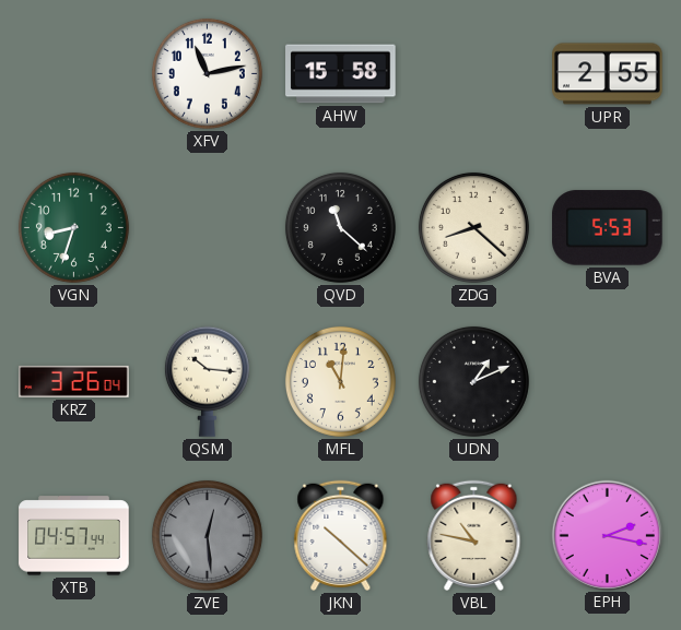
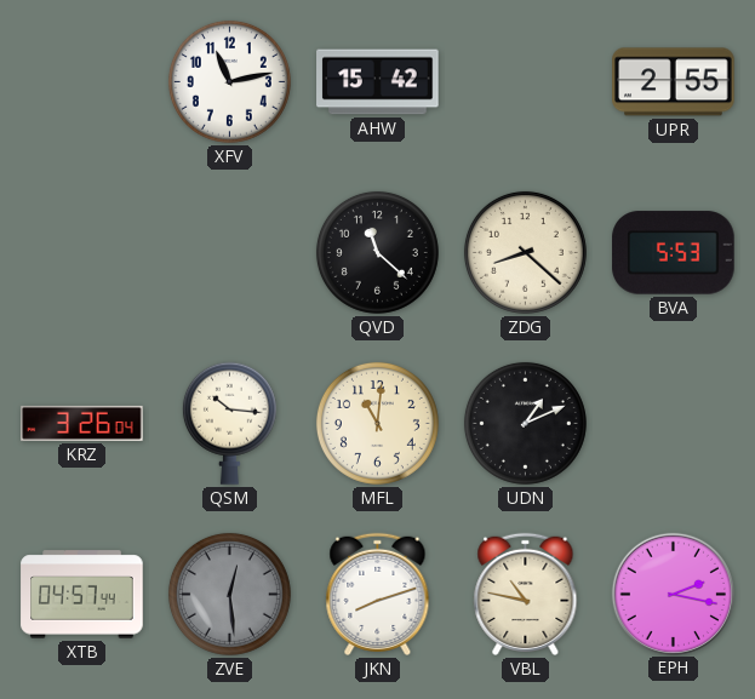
AHW: 15:58 -> 15:42
VGN: 8:33 -> none
JKN: 10:22 -> 8:12
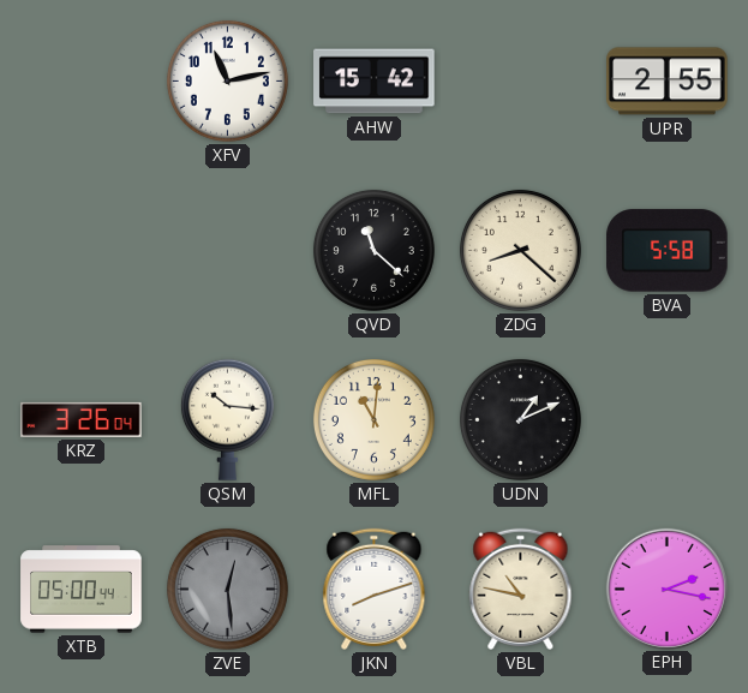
BVA: 5:53 -> 5:58
XTB: 04:57 -> 05:00
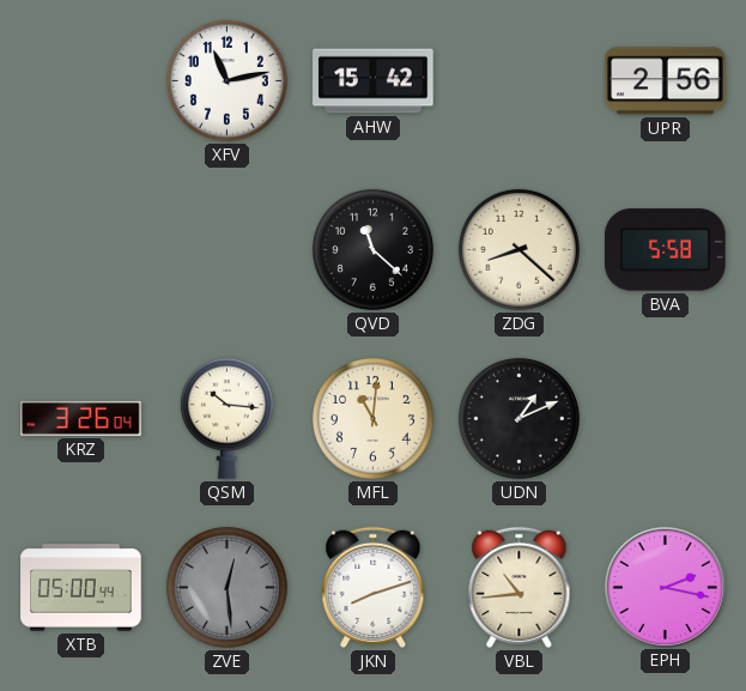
UPR: 2:55 -> 2:56
VBL: 10:47 -> 10:44
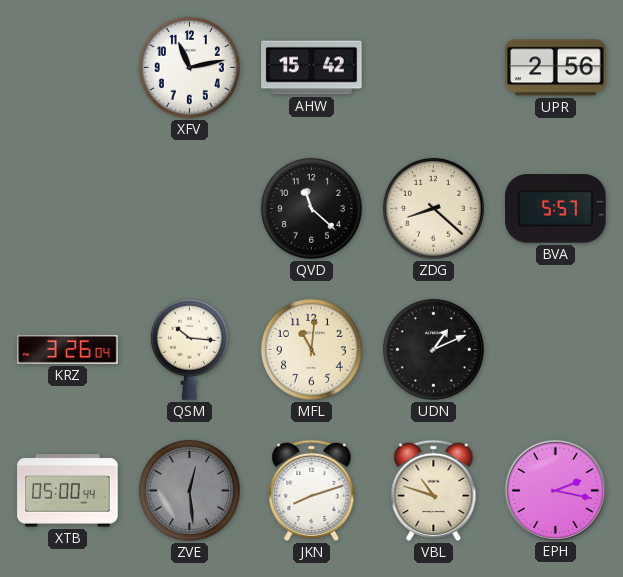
BVA: 5:58 -> 5:57
VBL: 10:44 -> 10:48
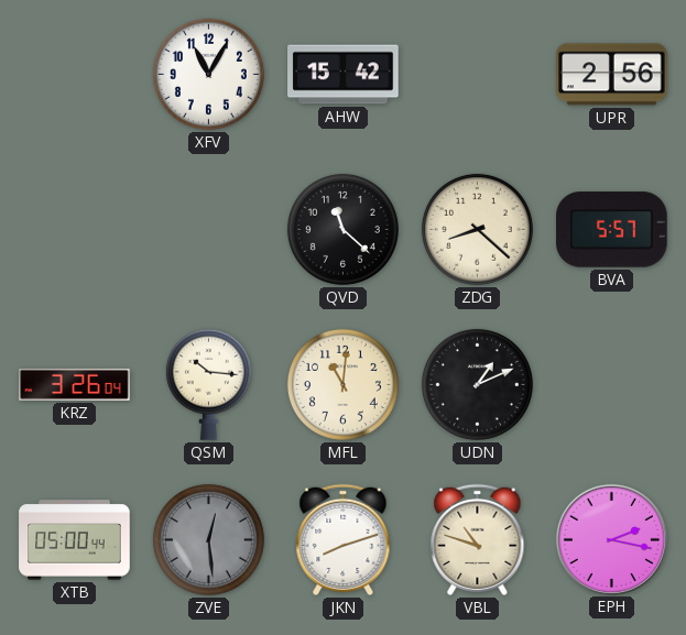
XFV: 11:13 -> 11:05
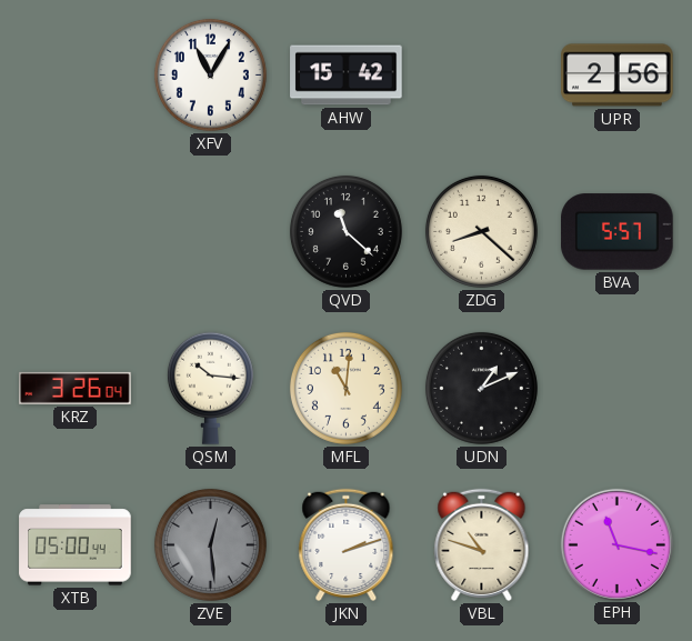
JKN: 8:12 -> 2:12
EPH: 2:17 -> 11:17
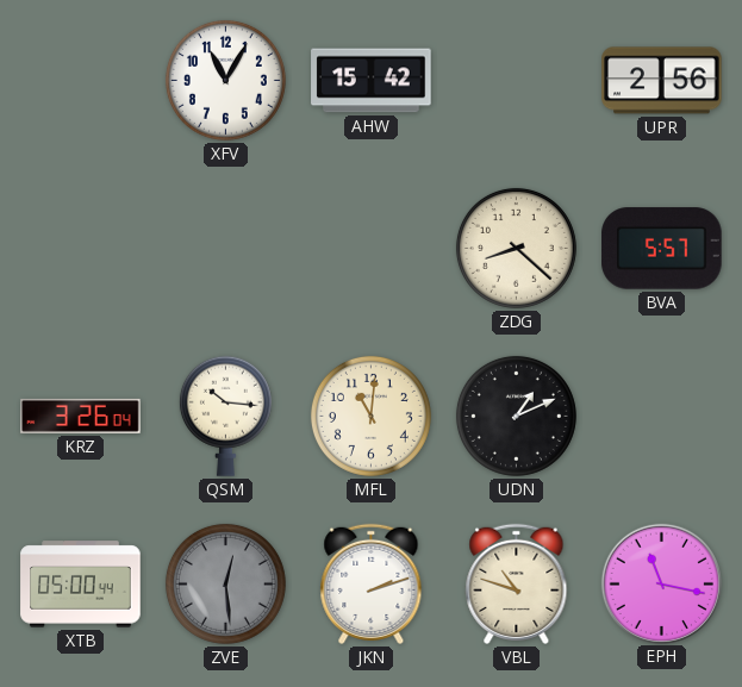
QVD: 11:22 -> none
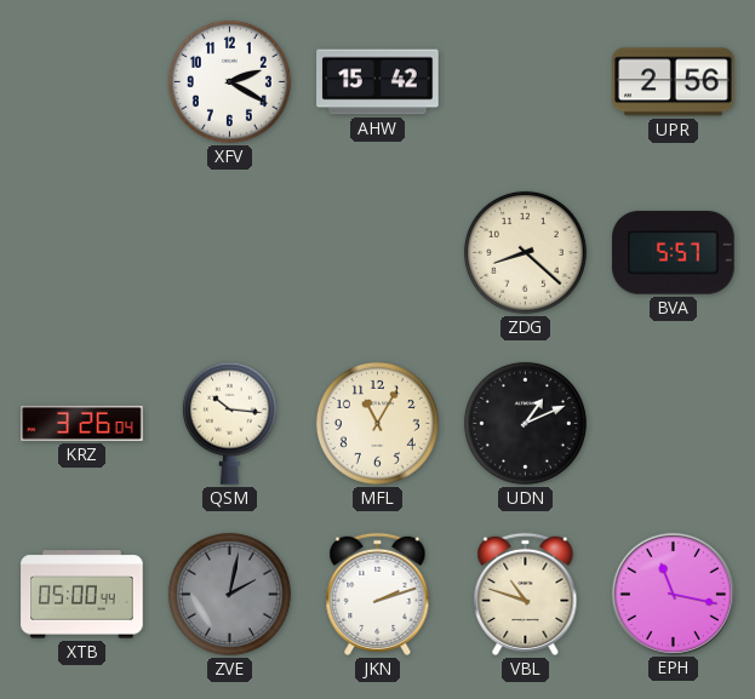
XFV: 11:05 -> 2:20
MFL: 11:01 -> 11:05
ZVE: 12:29 -> 2:02
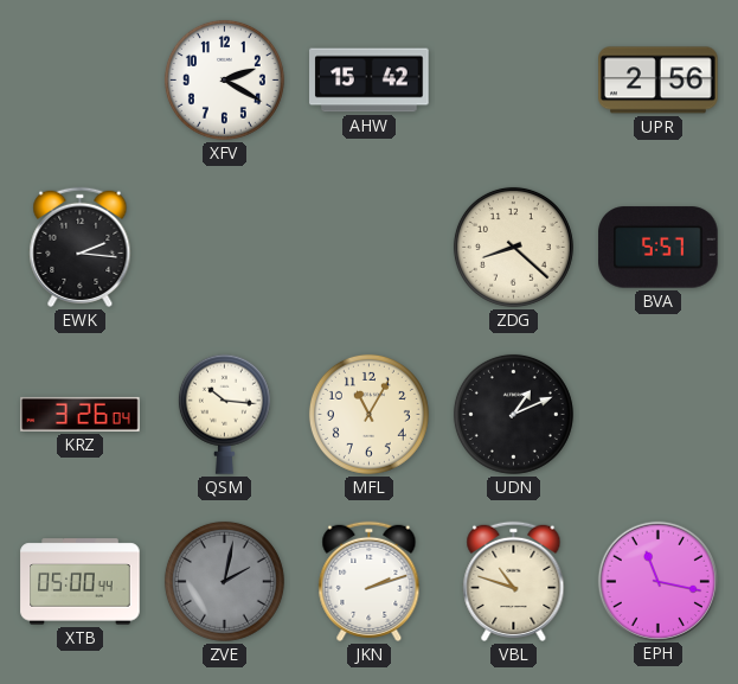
EWK: none -> 2:16
